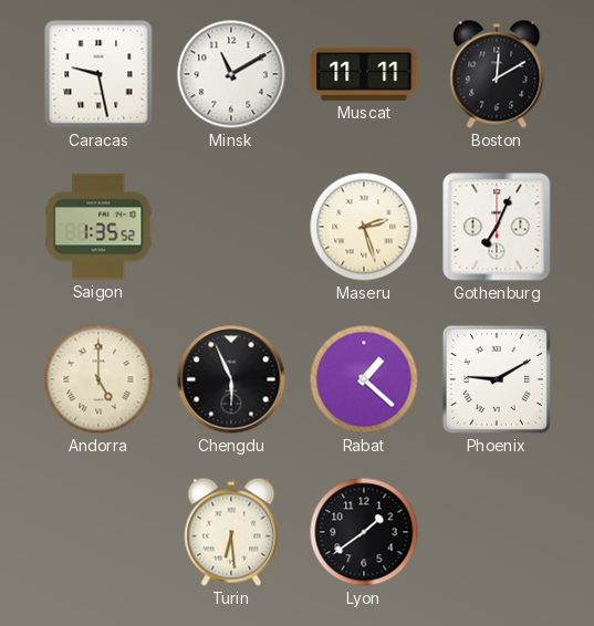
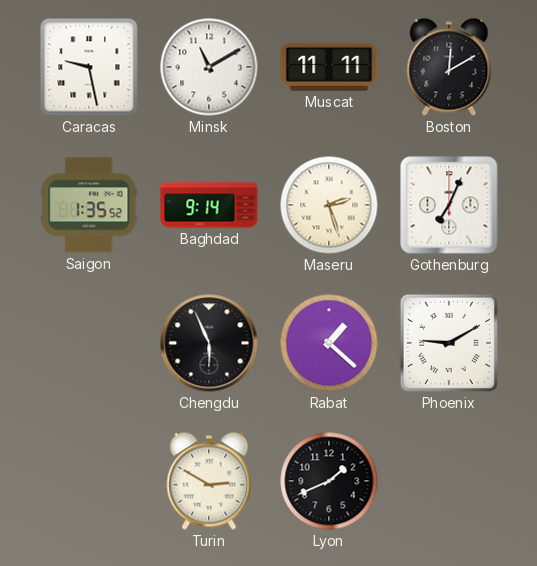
Baghdad: none -> 9:14
Andorra: 5:00 -> none
Turin: 6:29 -> 2:50
Lyon: 1:39 -> 1:41
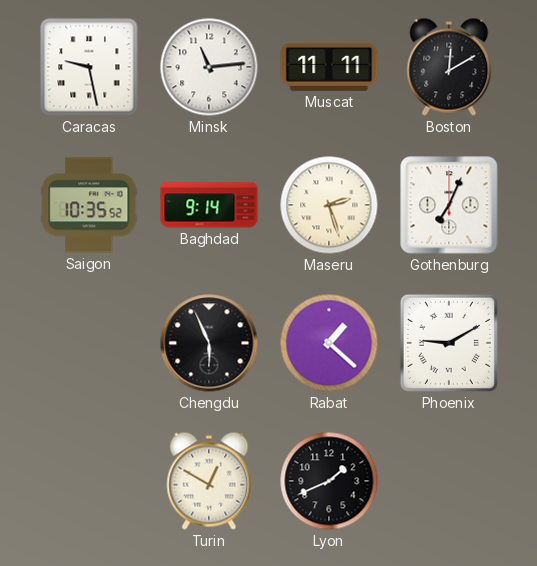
Minsk: 11:10 -> 11:14
Saigon: 1:35 -> 10:35
Turin: 2:50 -> 12:50
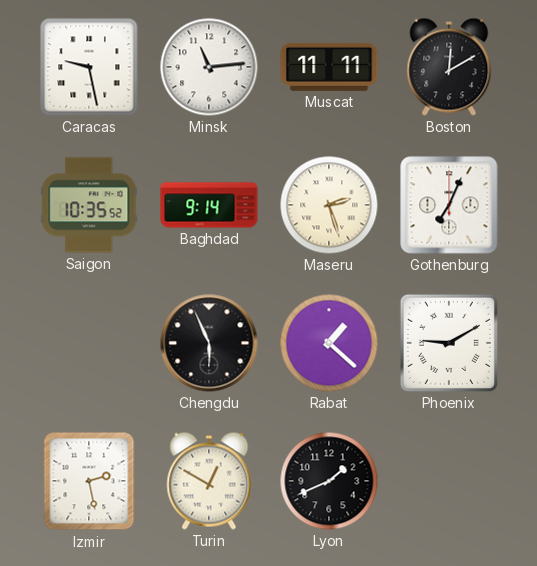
Izmir: none -> 2:28
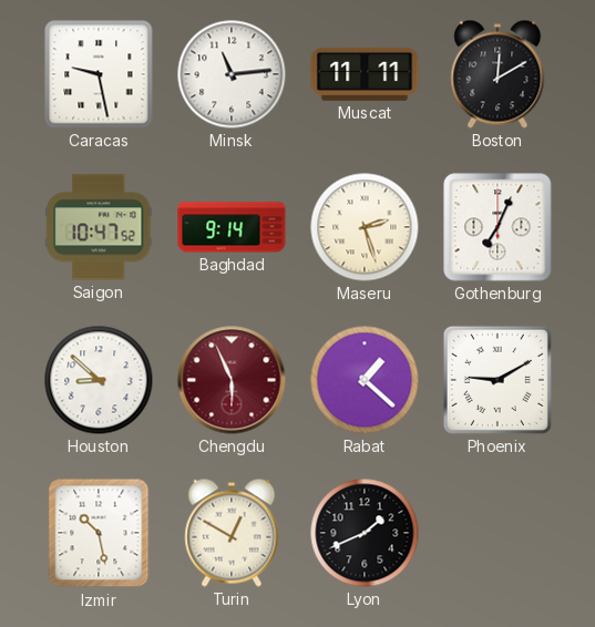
Saigon: 10:35 -> 10:47
Houston: none -> 8:52
Chengdu dial: black -> burgundy
Izmir: 2:28 -> 10:28
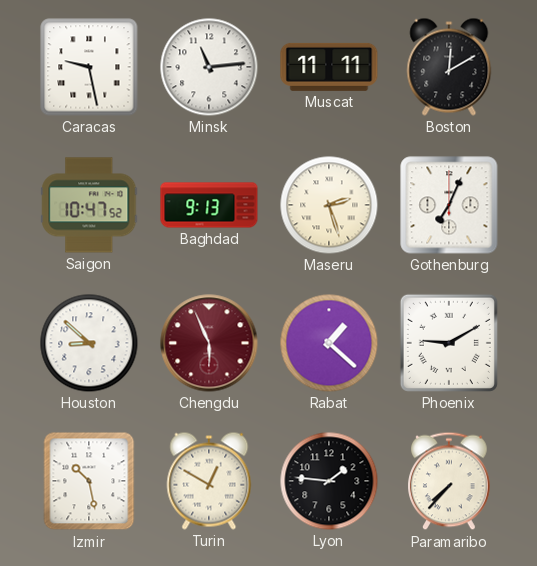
Baghdad: 9:14 -> 9:13
Lyon: 1:41 -> 1:46
Paramaribo: none -> 7:37
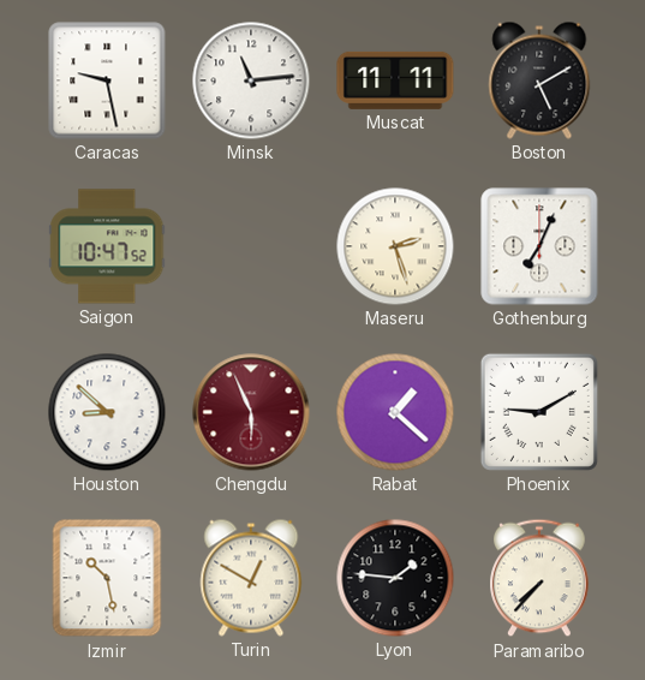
Boston: 12:10 -> 5:10
Baghdad: 9:13 -> none
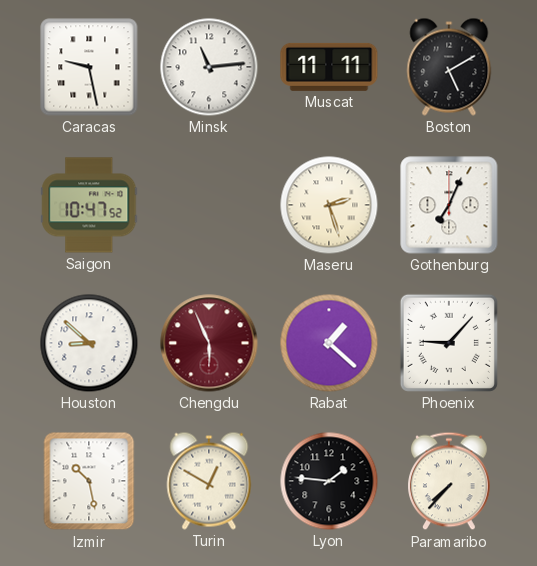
Phoenix: 9:10 -> 9:07
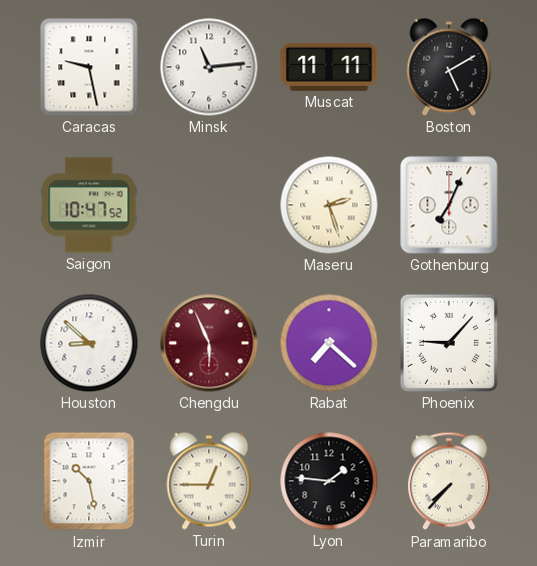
Rabat: 1:22 -> 7:22
Turin: 12:50 -> 12:45
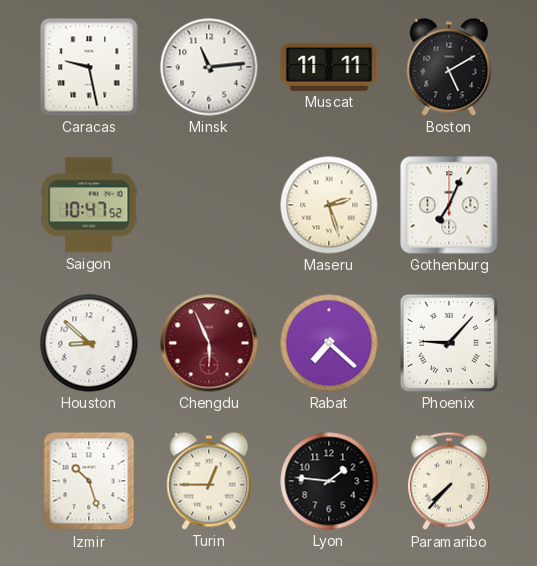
Izmir: 10:28 -> 10:27
